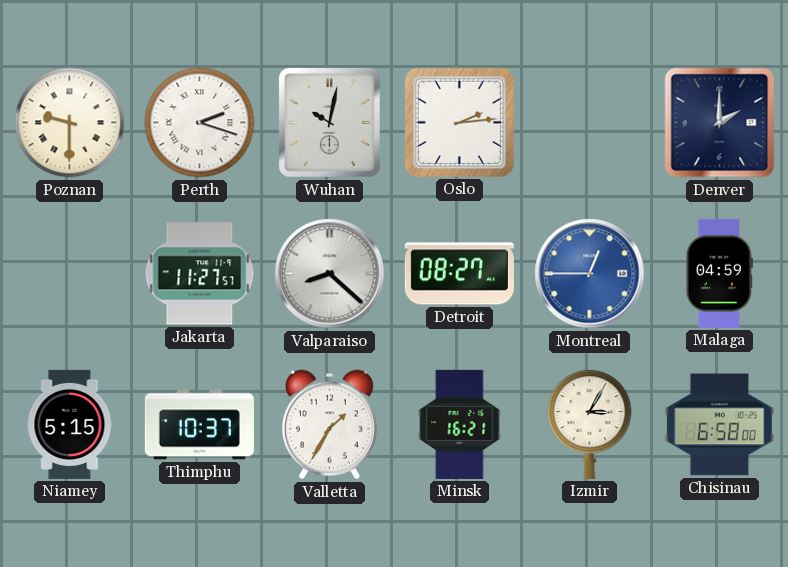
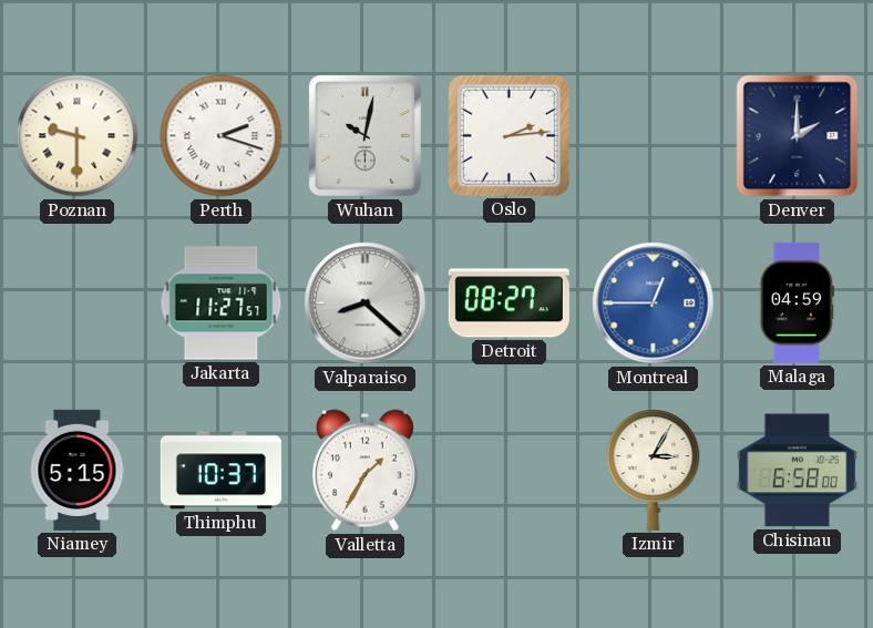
Minsk: 16:21 -> none
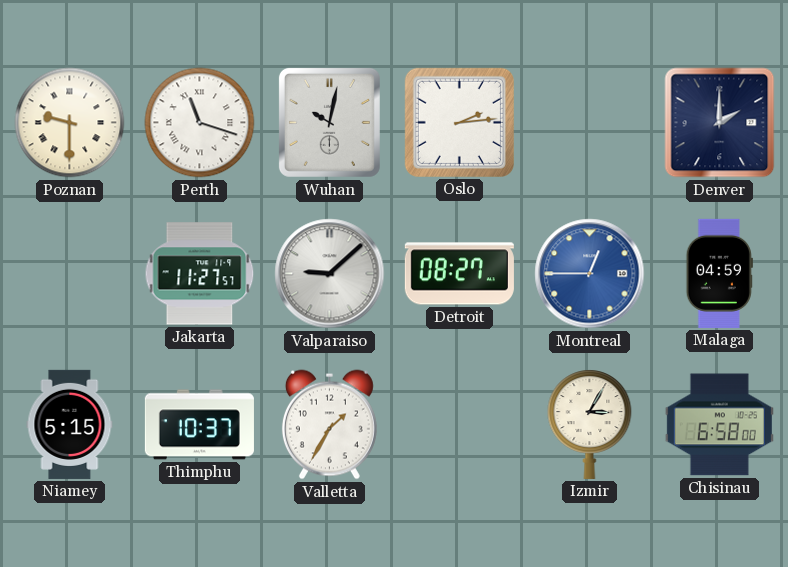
Perth: 2:18 -> 11:18
Valparaiso: 8:22 -> 9:08
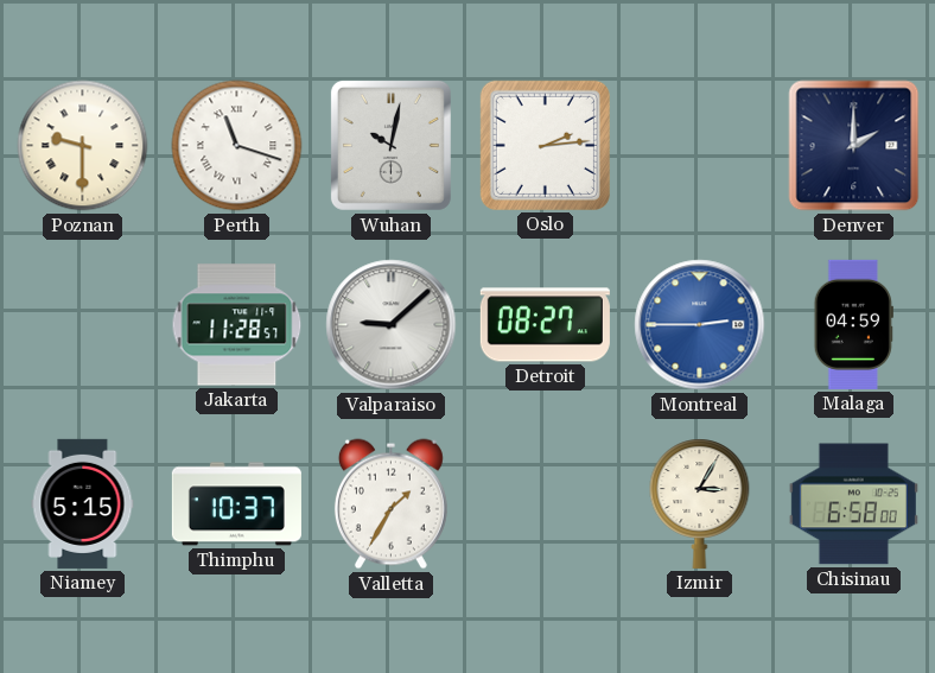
Jakarta: 11:27 -> 11:28
Montreal: 12:45 -> 2:45
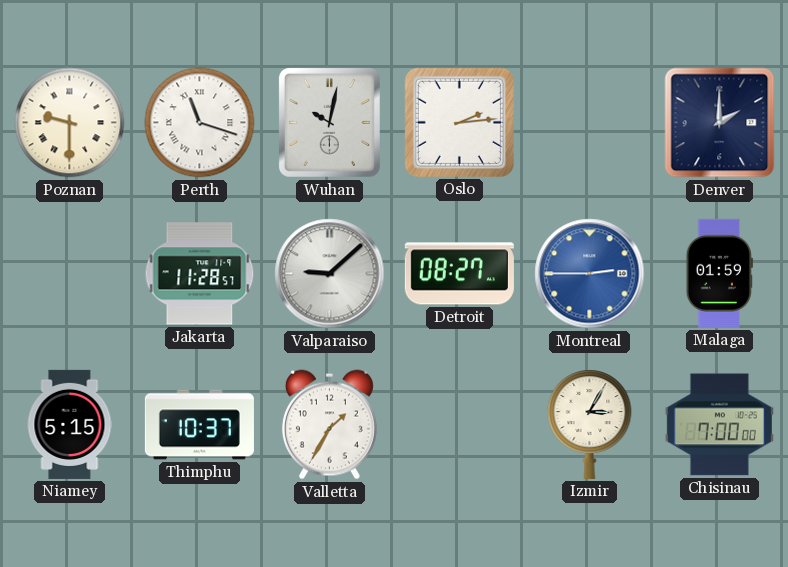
Malaga: 04:59 -> 01:59
Chisinau: 6:58 -> 7:00
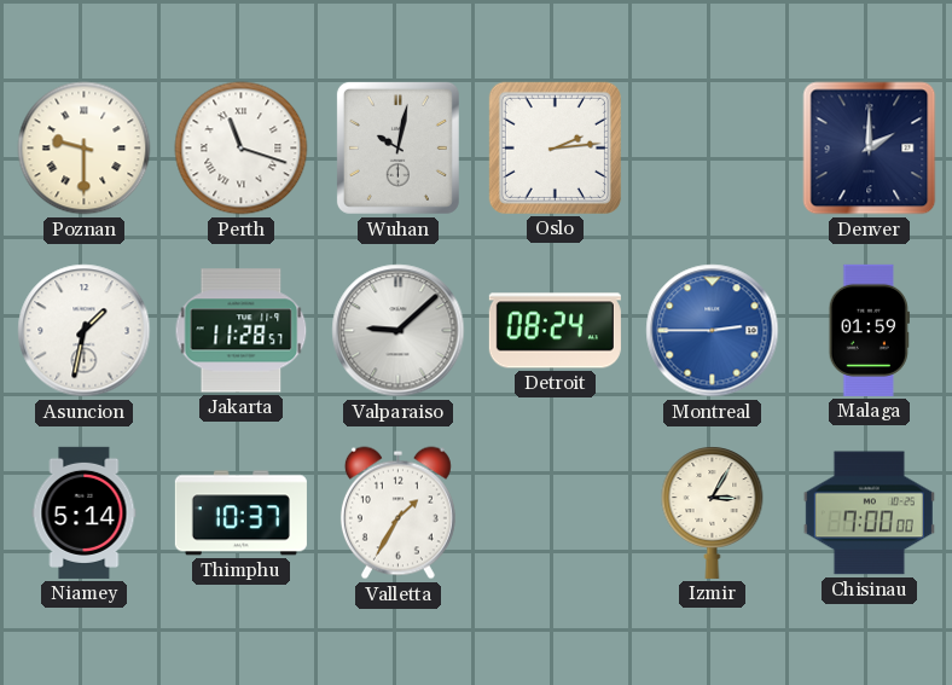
Asuncion: none -> 1:32
Detroit: 08:27 -> 08:24
Niamey: 5:15 -> 5:14
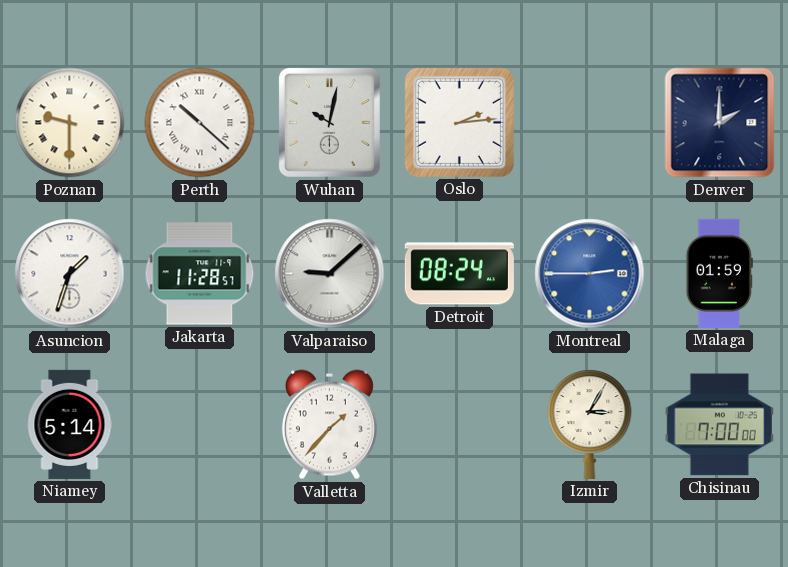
Perth: 11:18 -> 10:22
Asuncion: 1:32 -> 1:33
Thimphu: 10:37 -> none
Valletta: 1:35 -> 1:37
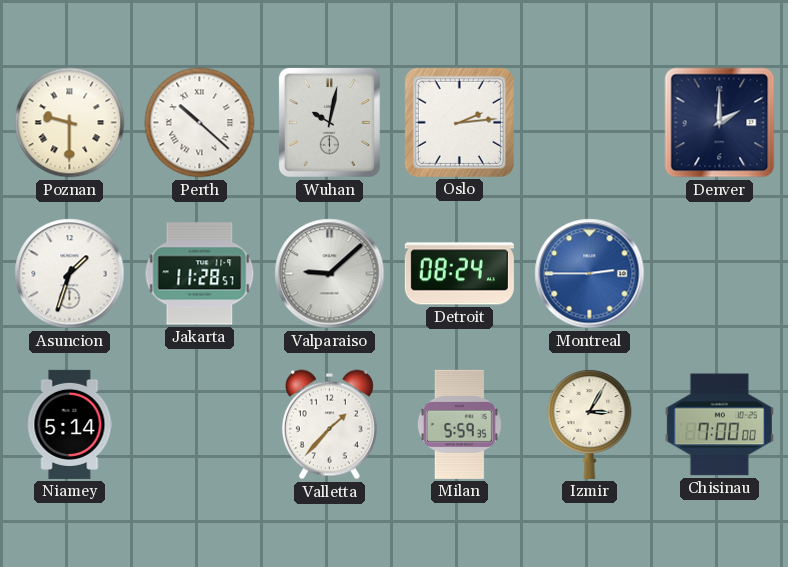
Malaga: 01:59 -> none
Milan: none -> 5:59
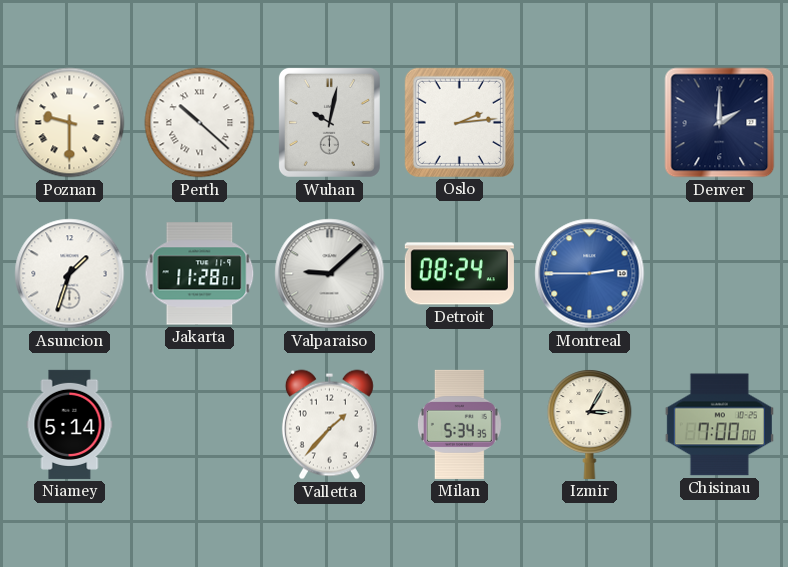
Jakarta: 11:28:57 -> 11:28:01
Milan: 5:59 -> 5:34
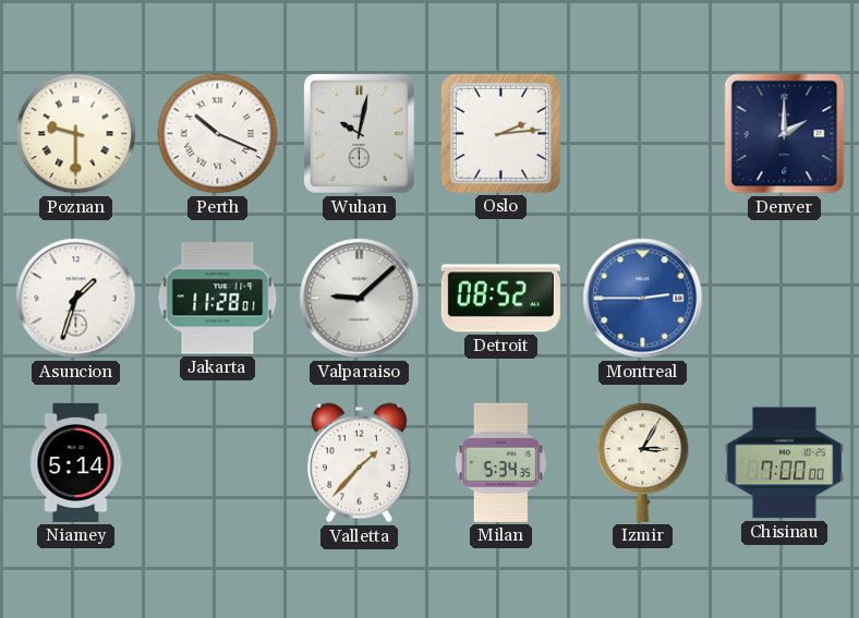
Perth: 10:22 -> 10:19
Detroit: 08:24 -> 08:52
